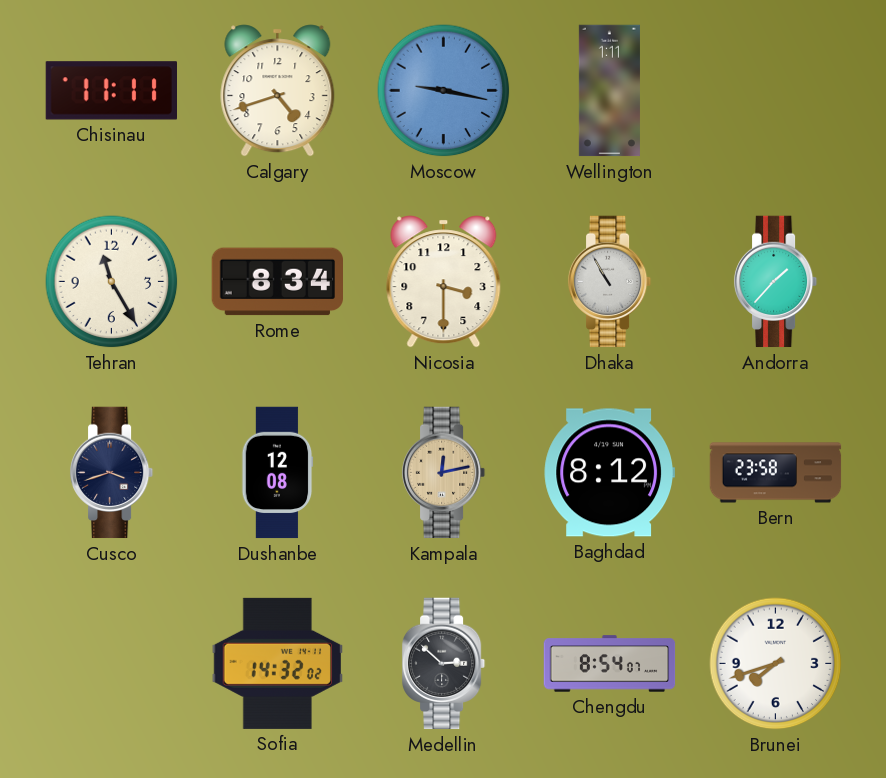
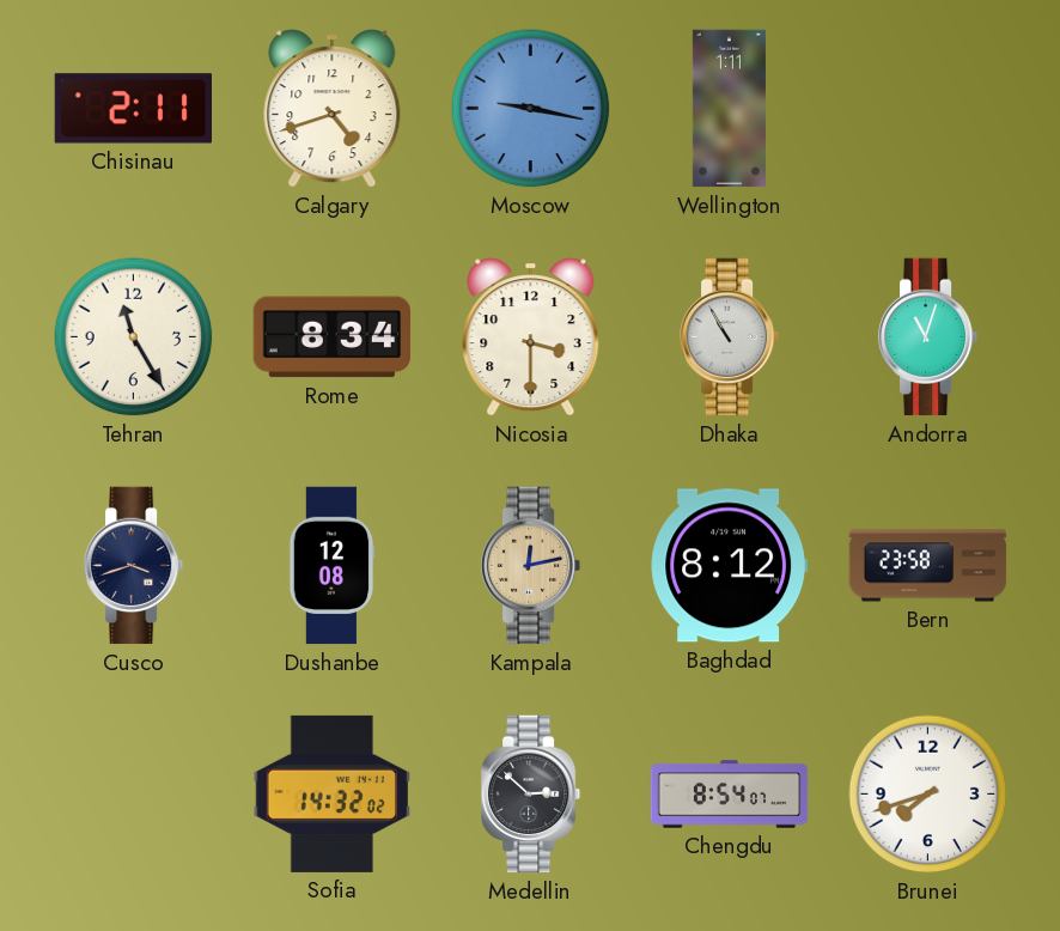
Chisinau: 11:11 -> 2:11
Andorra: 1:37 -> 11:03
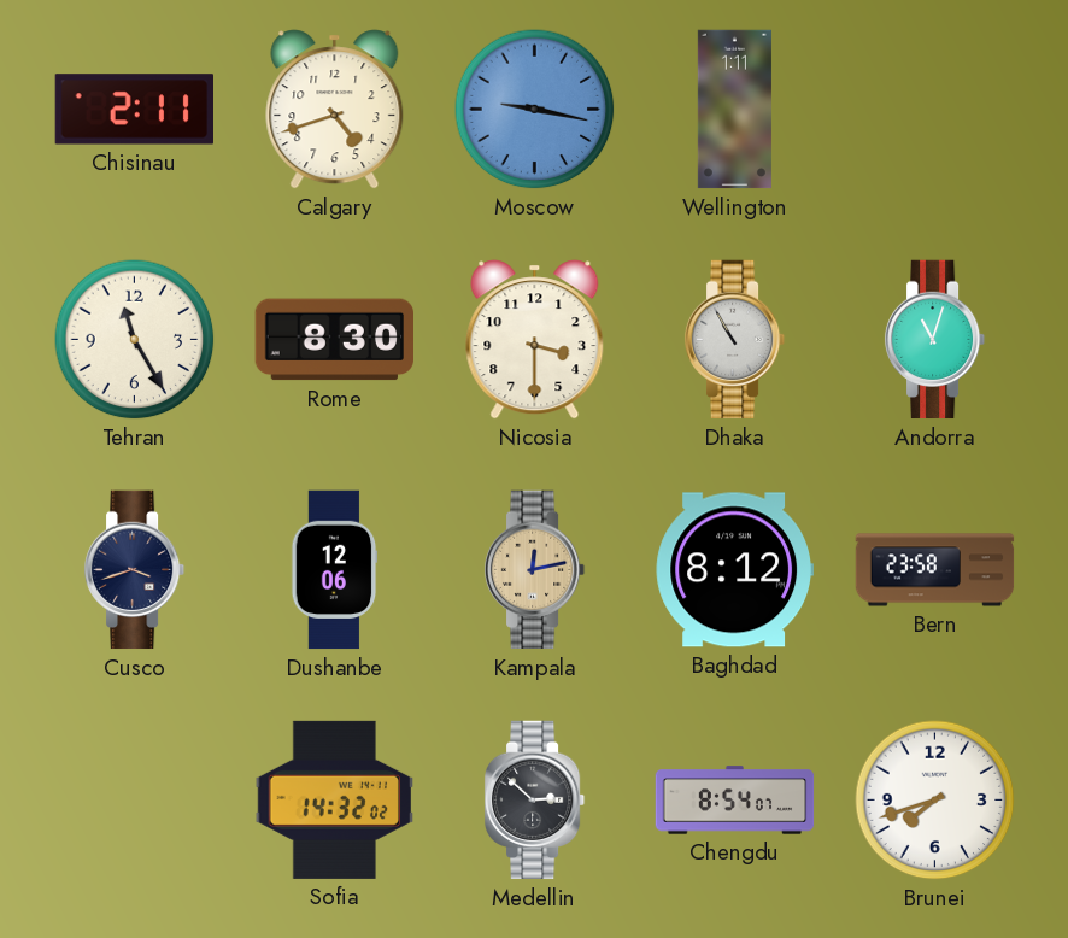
Rome: 8:34 -> 8:30
Dushanbe: 12:08 -> 12:06
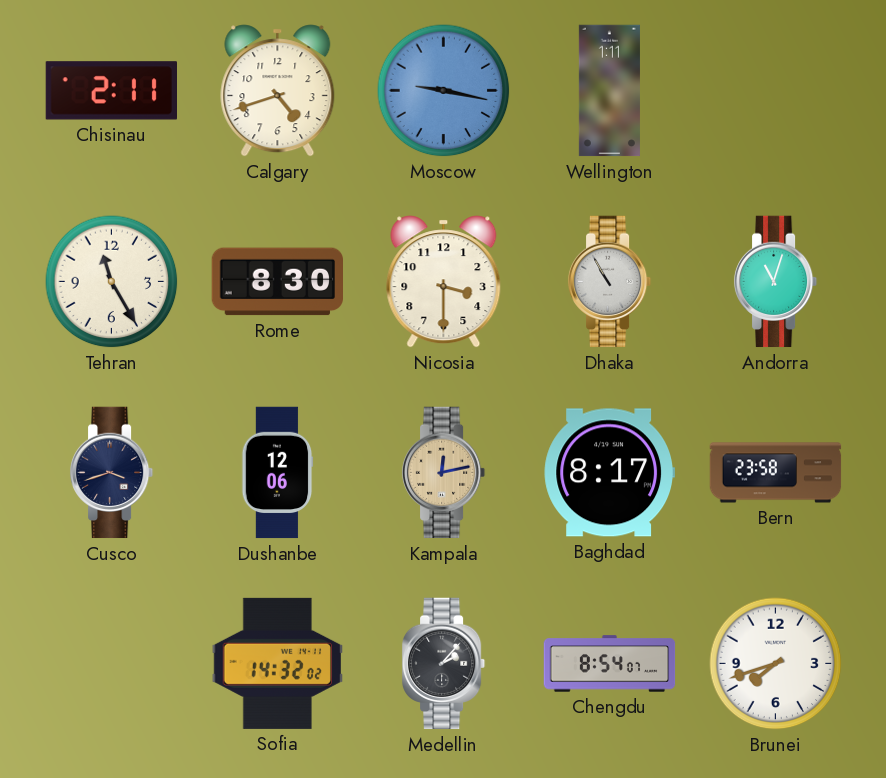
Baghdad: 8:12 -> 8:17
Medellin: 2:52 -> 2:07
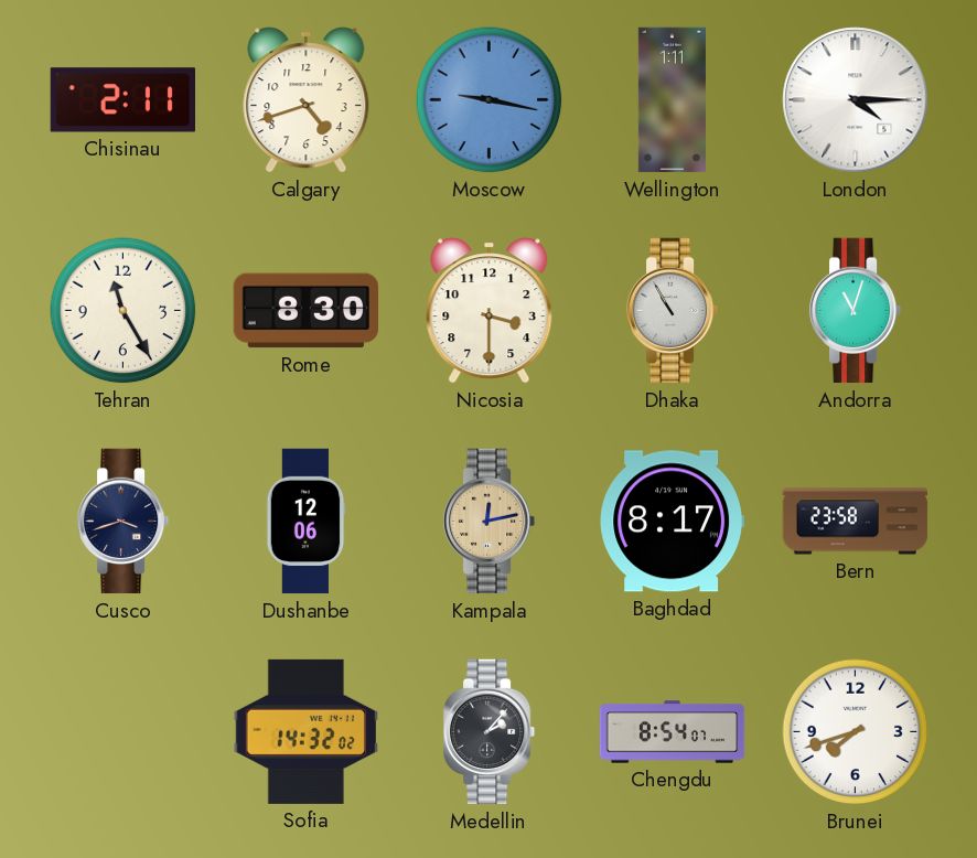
London: none -> 4:15
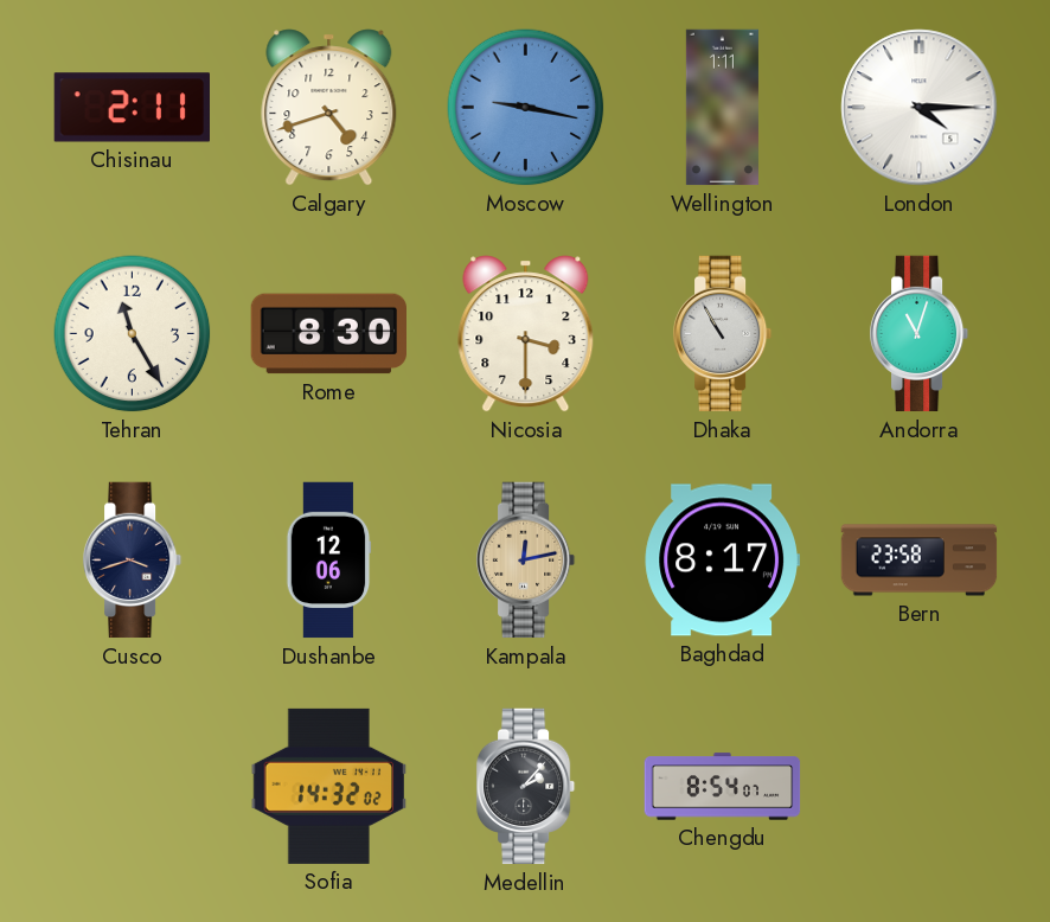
Brunei: 7:42 -> none
